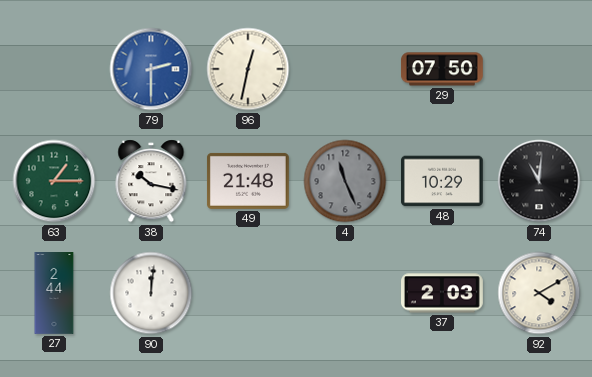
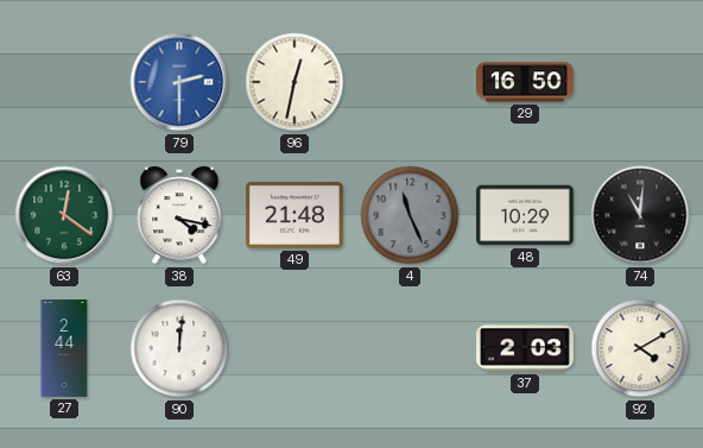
29: 07:50 -> 16:50
63: 1:15 -> 12:21
38: 10:17 -> 4:17
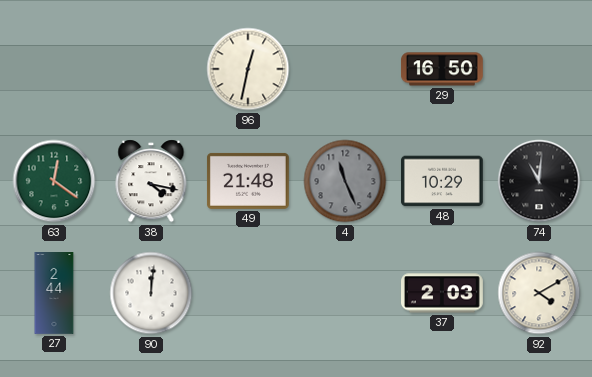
79: 2:30 -> none
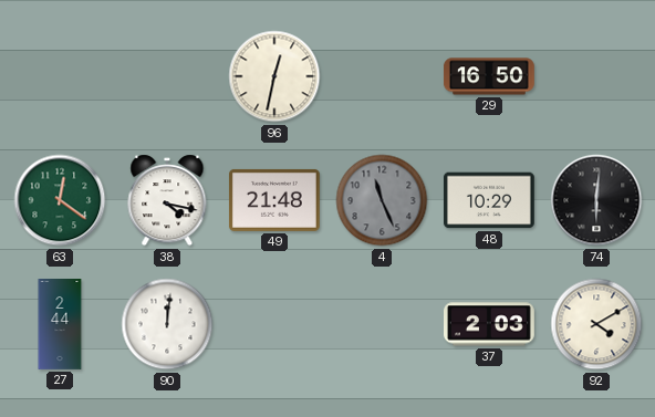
74: 11:01 -> 6:01
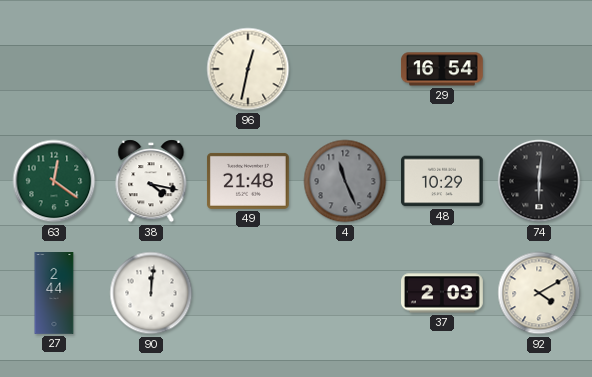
29: 16:50 -> 16:54
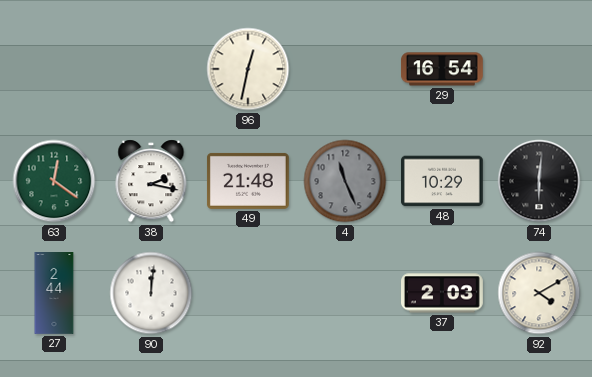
38: 4:17 -> 2:17
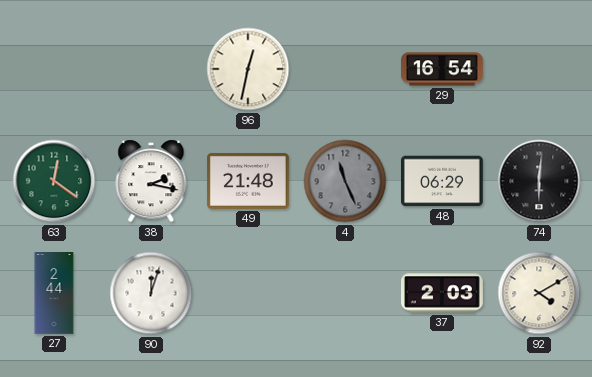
48: 10:29 -> 06:29
90: 12:01 -> 12:03
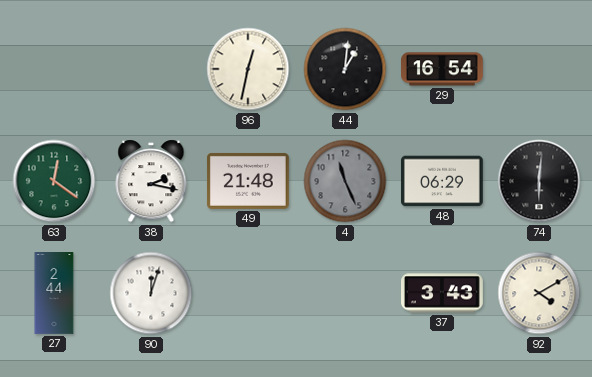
44: none -> 1:01
37: 2:03 -> 3:43
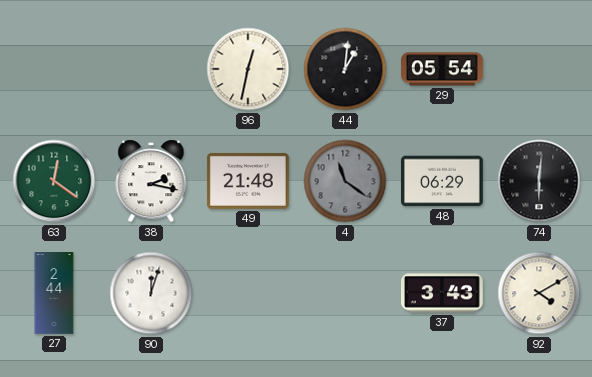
29: 16:54 -> 05:54
4: 11:26 -> 11:21
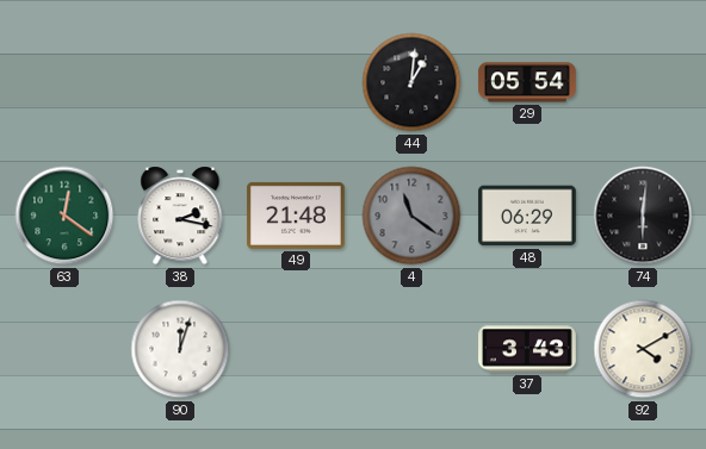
96: 12:32 -> none
27: 2:44 -> none
